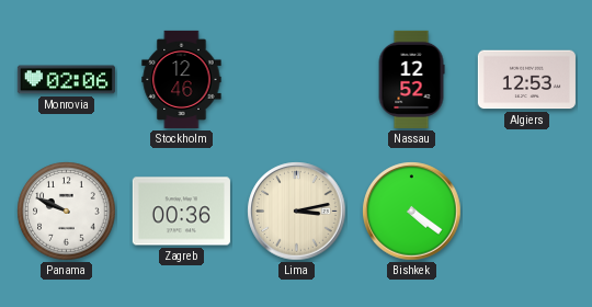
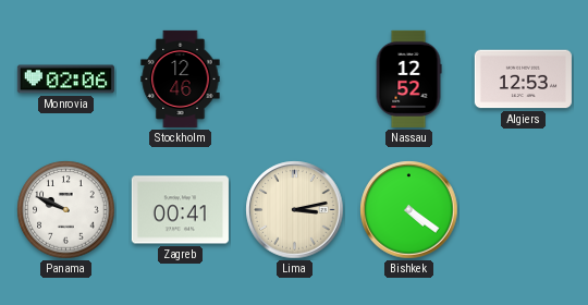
Zagreb: 00:36 -> 00:41
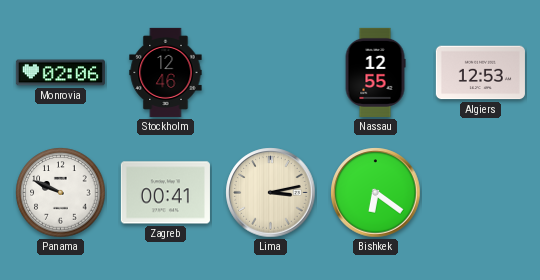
Nassau: 12:52 -> 12:55
Bishkek: 4:21 -> 6:21
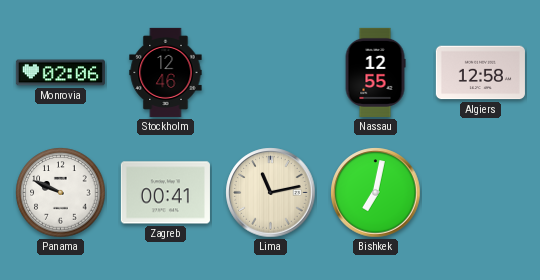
Algiers: 12:53 -> 12:58
Lima: 3:13 -> 11:13
Bishkek: 6:21 -> 7:02
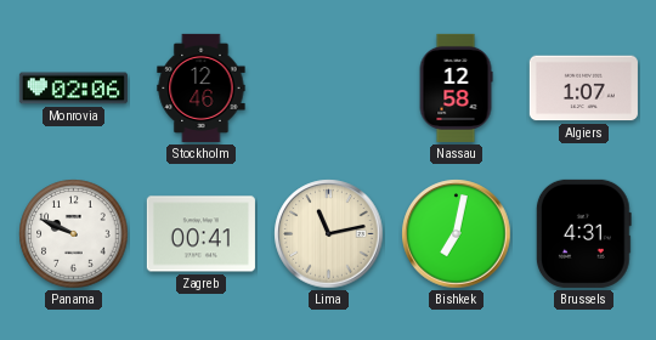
Nassau: 12:55 -> 12:58
Algiers: 12:58 -> 1:07
Brussels: none -> 4:31
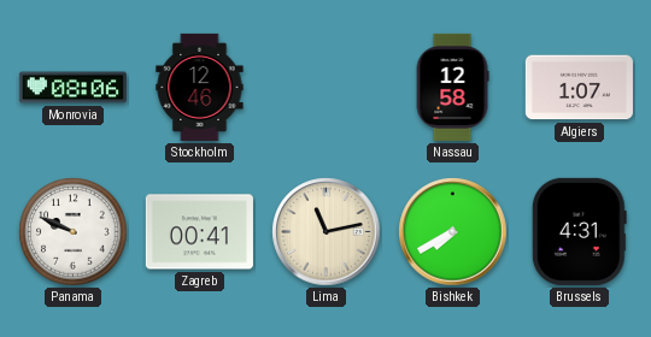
Monrovia: 02:06 -> 08:06
Bishkek: 7:02 -> 7:40
